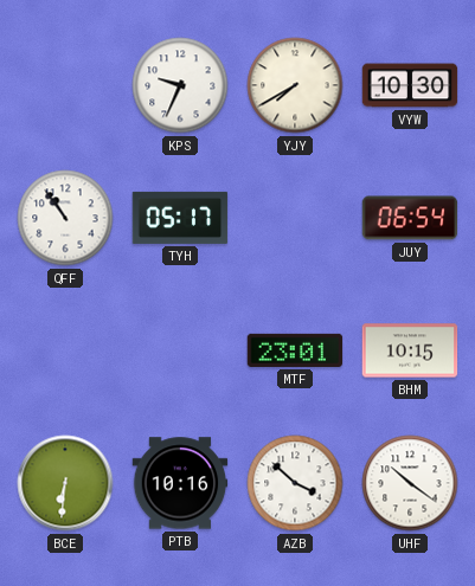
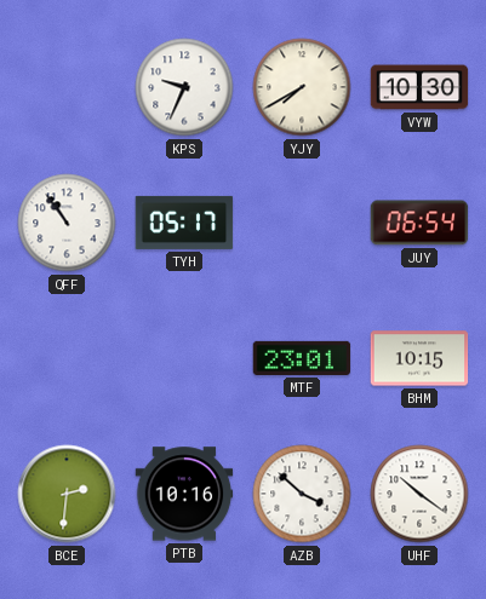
BCE: 6:31 -> 2:31
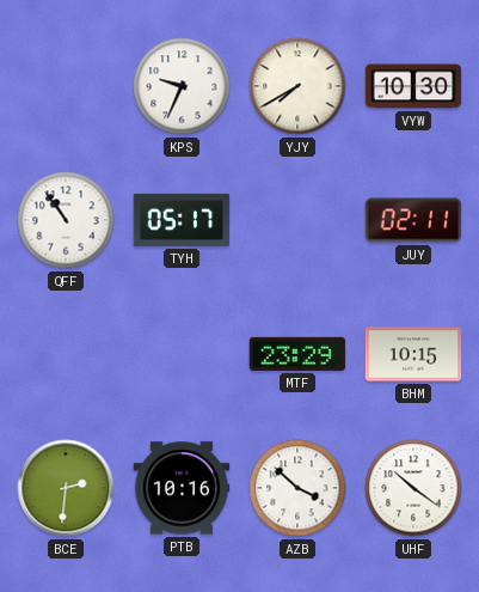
JUY: 06:54 -> 02:11
MTF: 23:01 -> 23:29
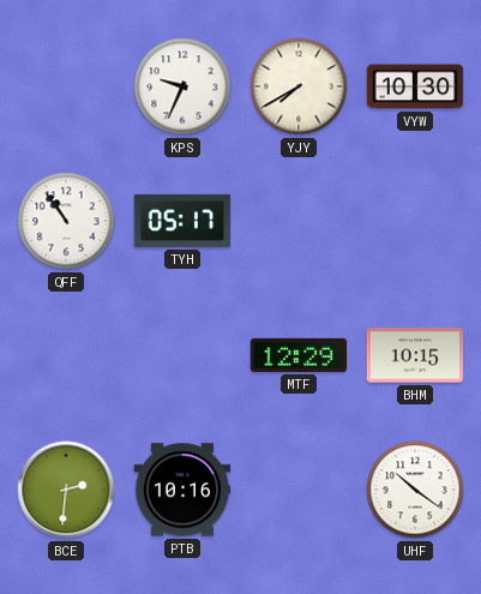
JUY: 02:11 -> none
MTF: 23:29 -> 12:29
AZB: 3:52 -> none
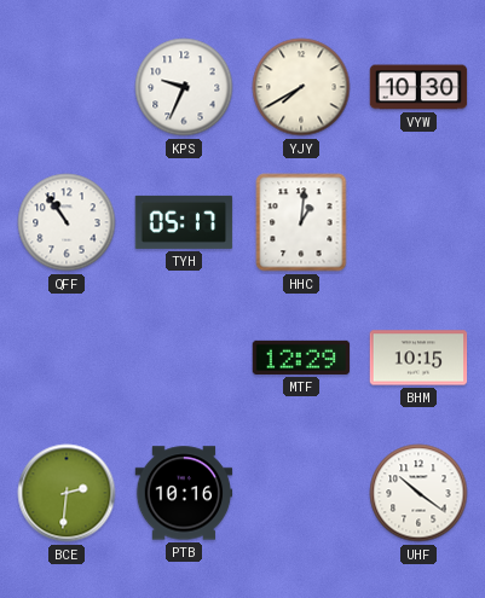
HHC: none -> 1:01
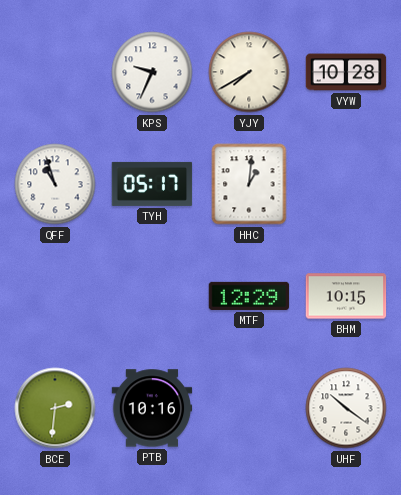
VYW: 10:30 -> 10:28
QFF: 10:54 -> 10:57
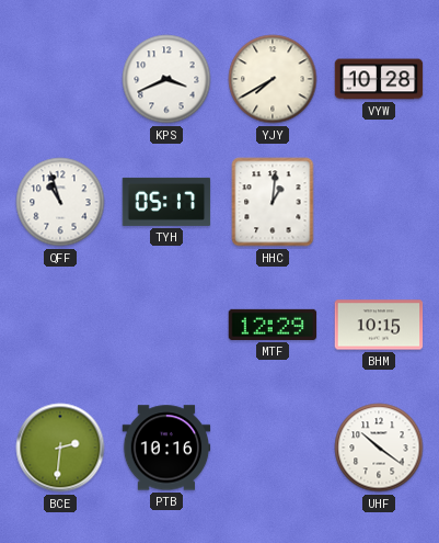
KPS: 9:34 -> 3:41
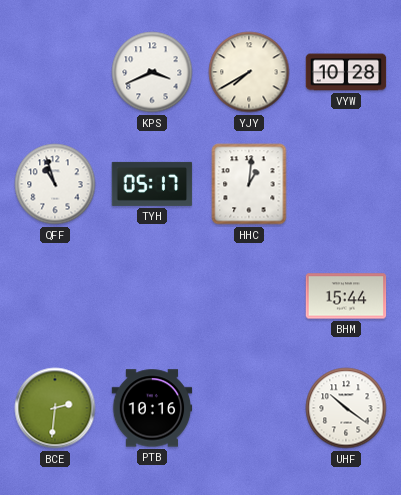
MTF: 12:29 -> none
BHM: 10:15 -> 15:44
